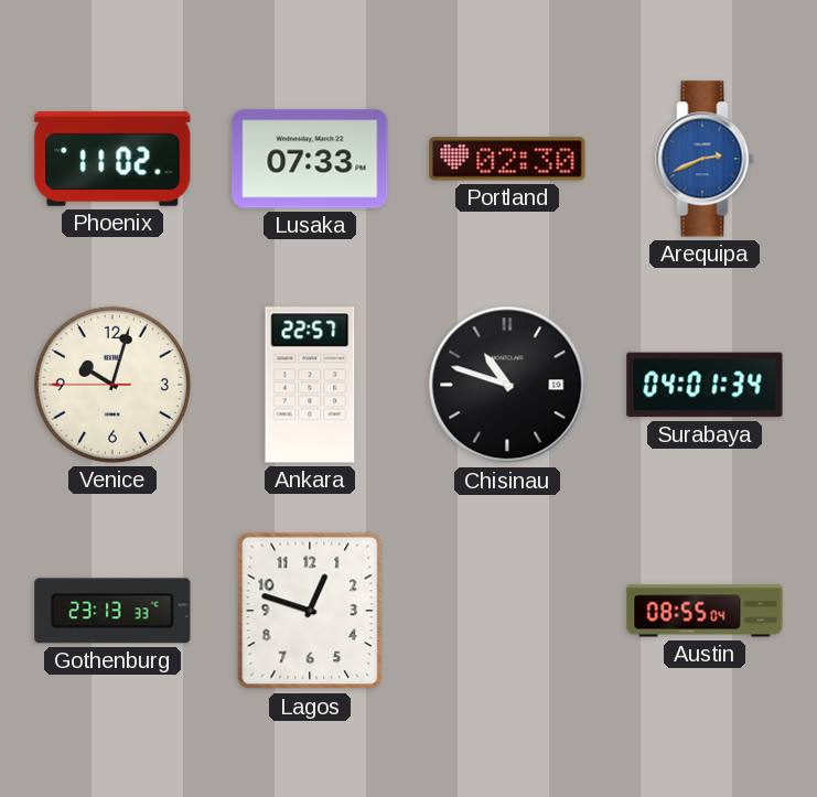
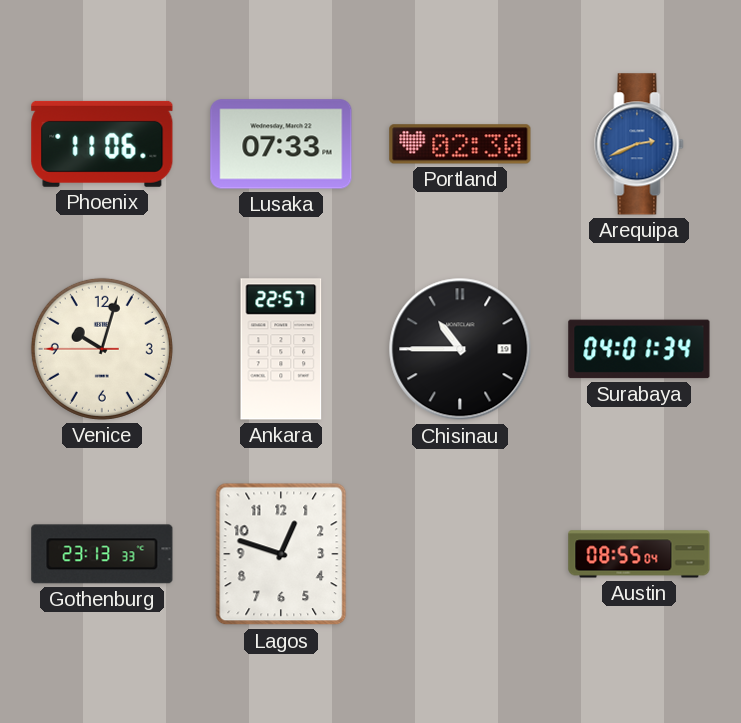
Phoenix: 11:02 -> 11:06
Chisinau: 10:48 -> 10:45
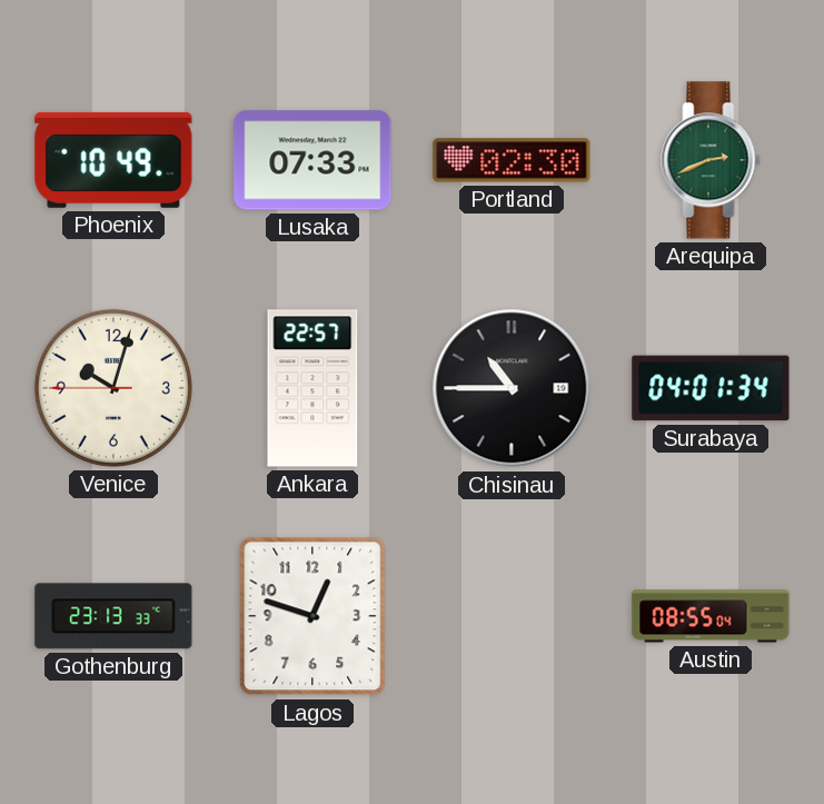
Phoenix: 11:06 -> 10:49
Arequipa dial: blue -> green
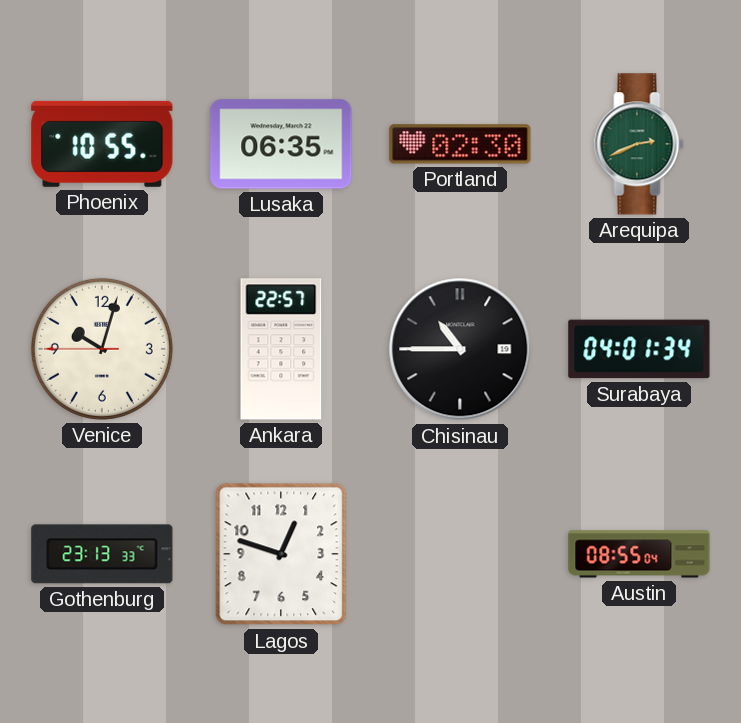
Phoenix: 10:49 -> 10:55
Lusaka: 07:33 -> 06:35
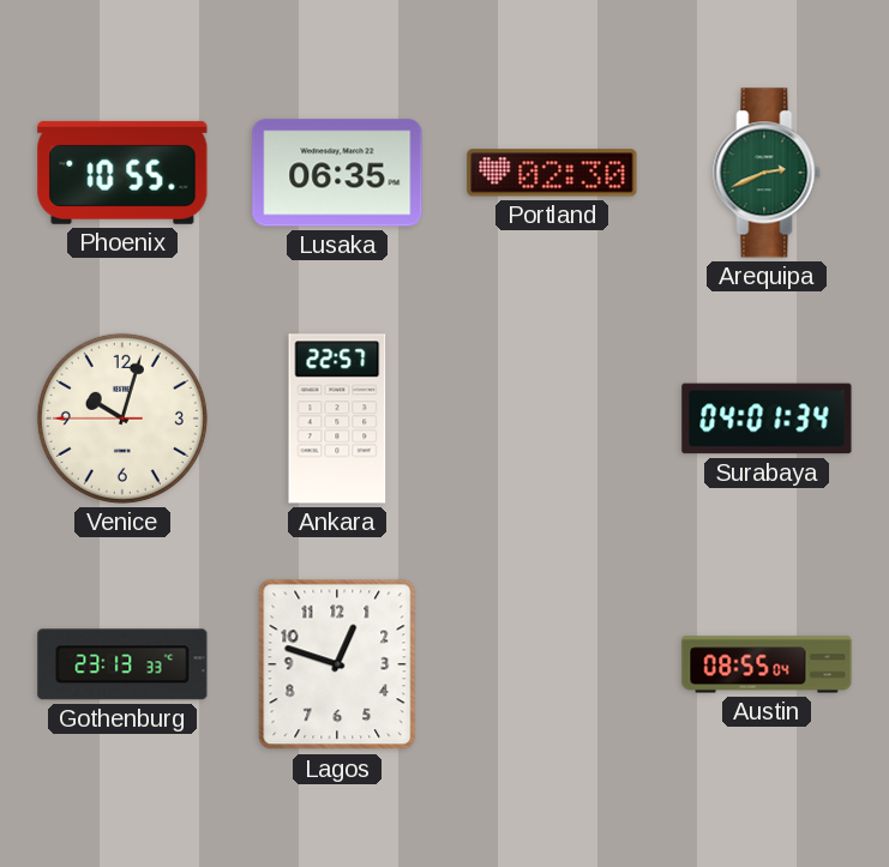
Chisinau: 10:45 -> none
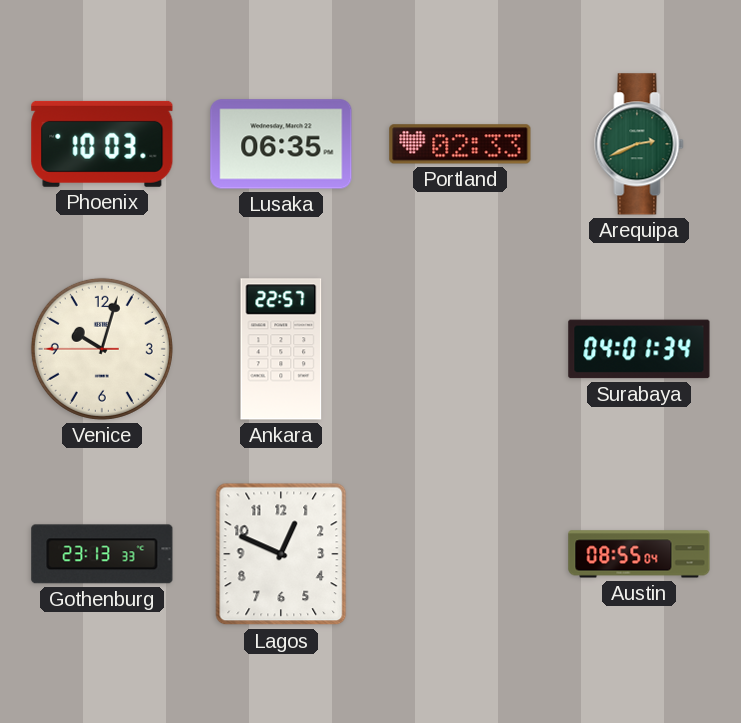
Phoenix: 10:55 -> 10:03
Portland: 02:30 -> 02:33
Lagos: 12:48 -> 12:49
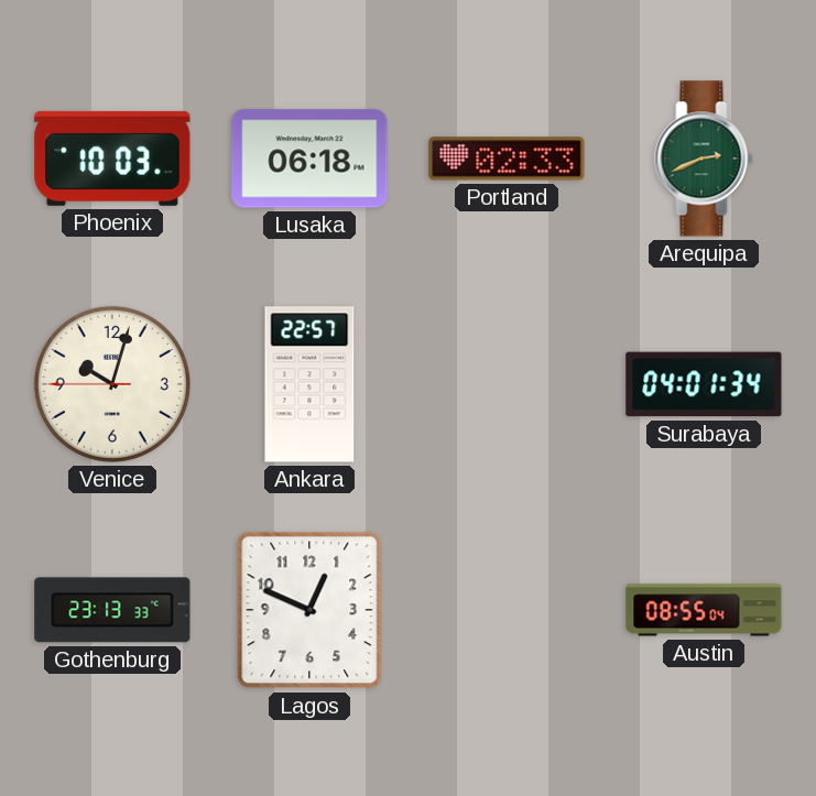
Lusaka: 06:35 -> 06:18
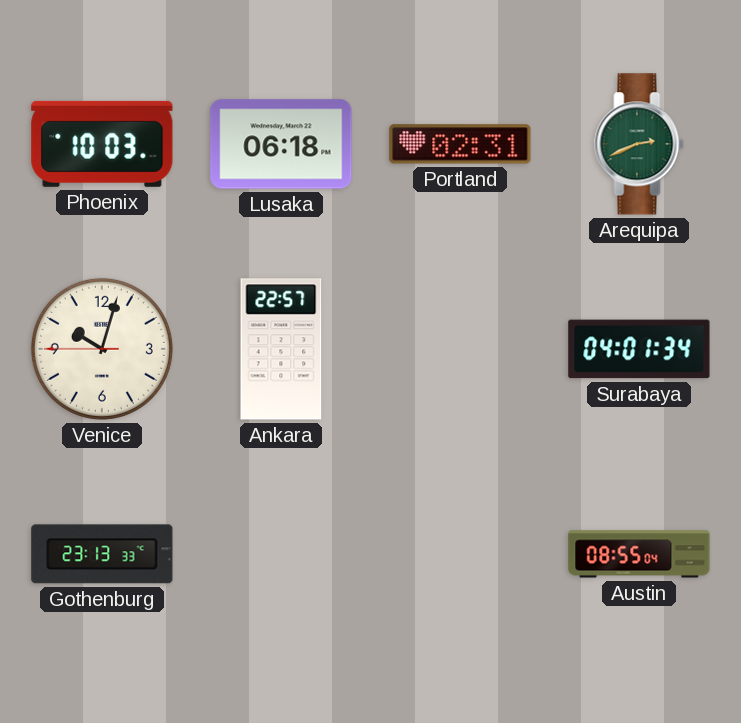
Portland: 02:33 -> 02:31
Lagos: 12:49 -> none
